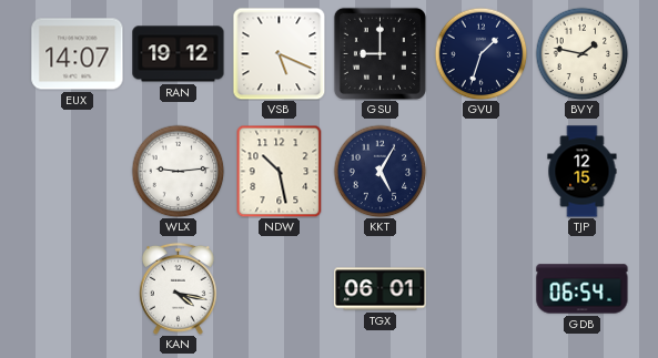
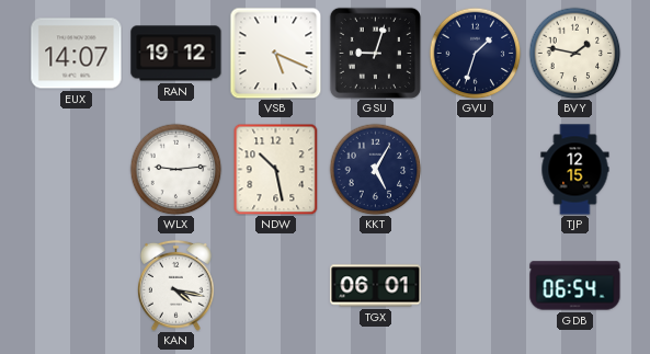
GSU: 9:00 -> 9:03
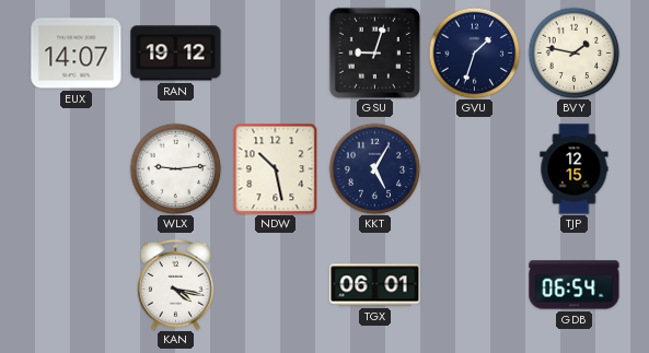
VSB: 5:19 -> none
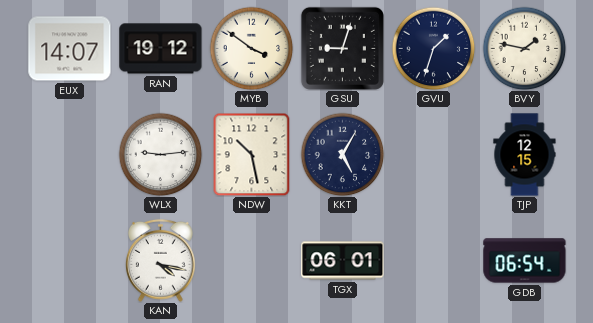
MYB: none -> 3:51
